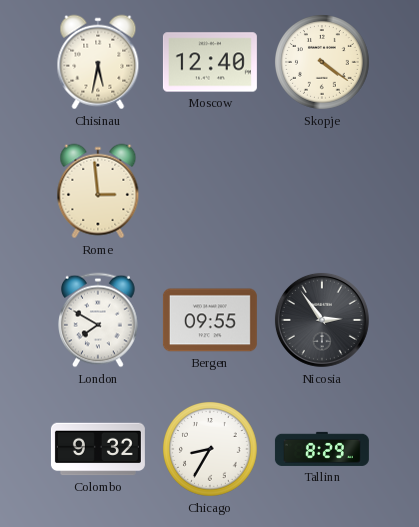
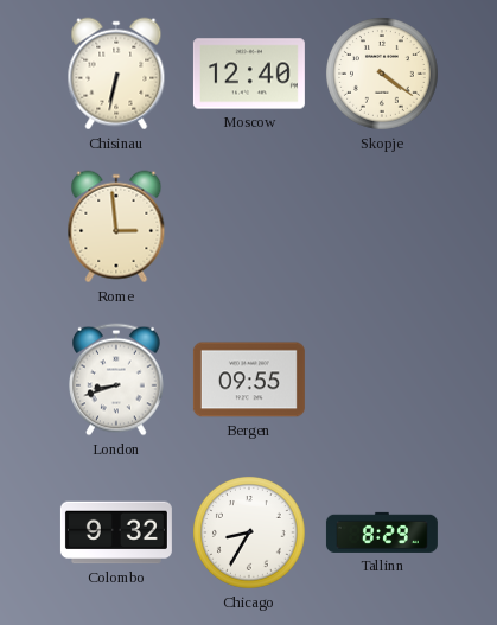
Chisinau: 5:32 -> 6:32
London: 7:50 -> 8:42
Nicosia: 2:54 -> none
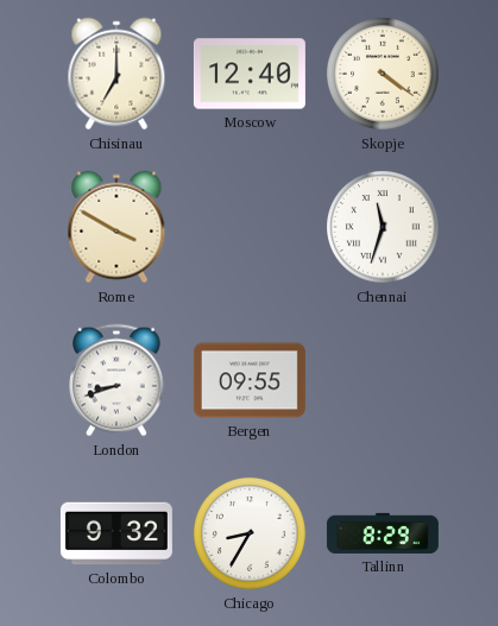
Chisinau: 6:32 -> 7:00
Rome: 2:59 -> 3:50
Chennai: none -> 11:33
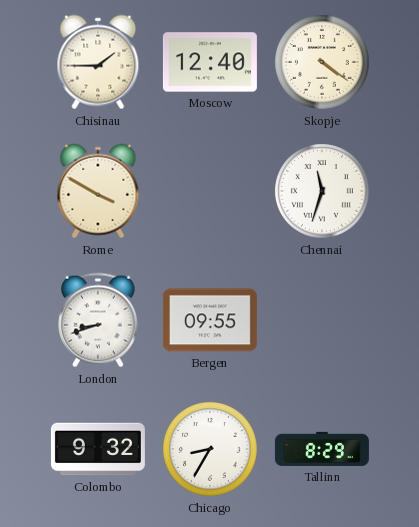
Chisinau: 7:00 -> 1:45
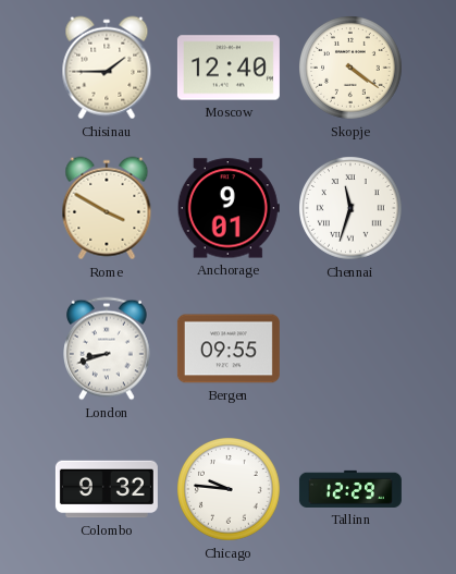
Anchorage: none -> 9:01
Chicago: 8:35 -> 9:46
Tallinn: 8:29 -> 12:29
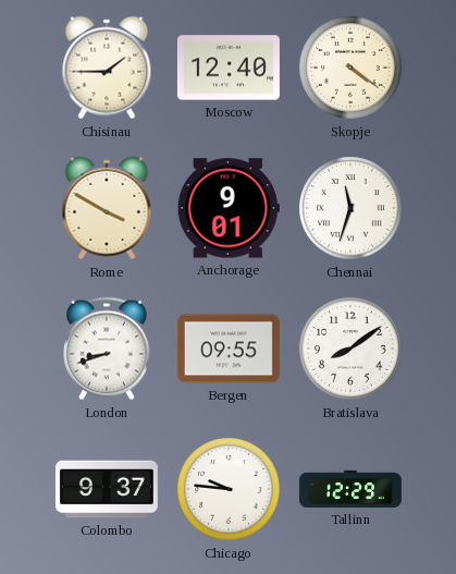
Bratislava: none -> 8:09
Colombo: 9:32 -> 9:37
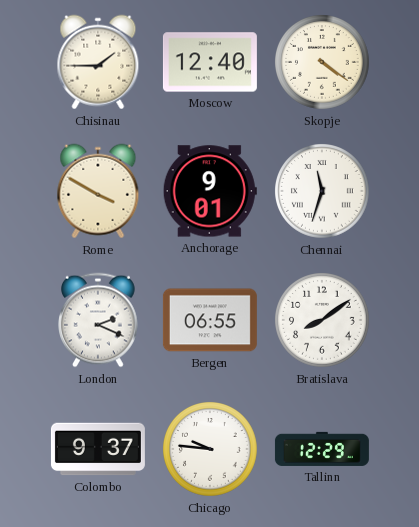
London: 8:42 -> 2:19
Bergen: 09:55 -> 06:55
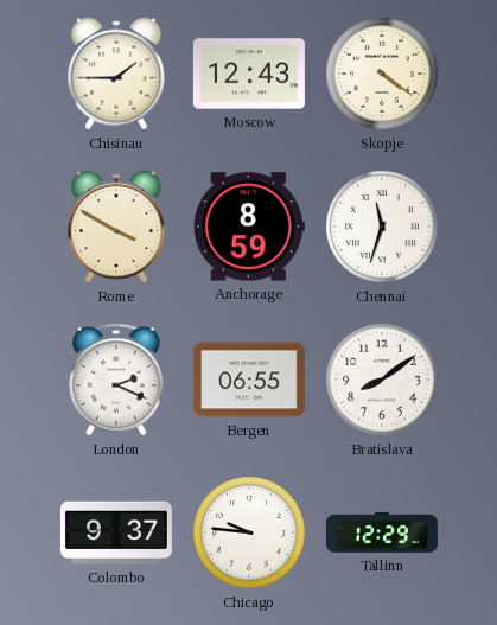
Moscow: 12:40 -> 12:43
Anchorage: 9:01 -> 8:59
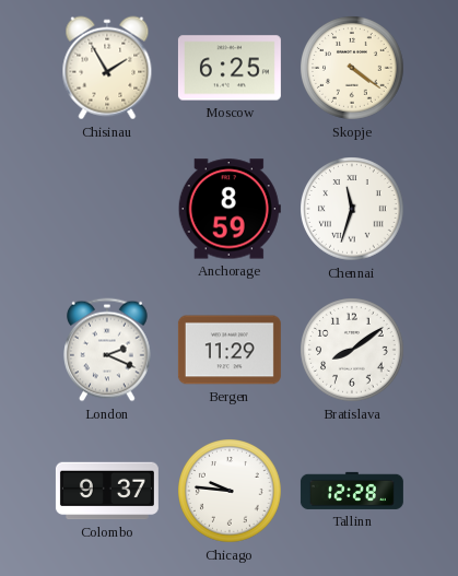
Chisinau: 1:45 -> 1:55
Moscow: 12:43 -> 6:25
Rome: 3:50 -> none
Bergen: 06:55 -> 11:29
Tallinn: 12:29 -> 12:28
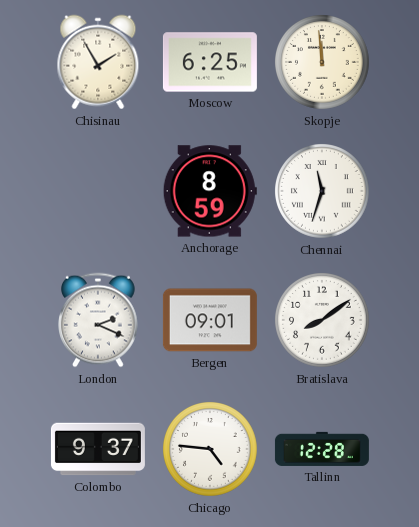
Skopje: 4:21 -> 11:59
Bergen: 11:29 -> 09:01
Chicago: 9:46 -> 4:46
